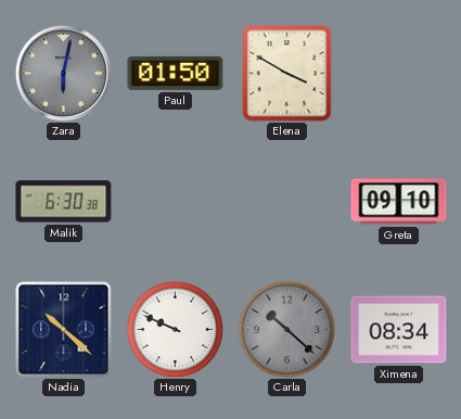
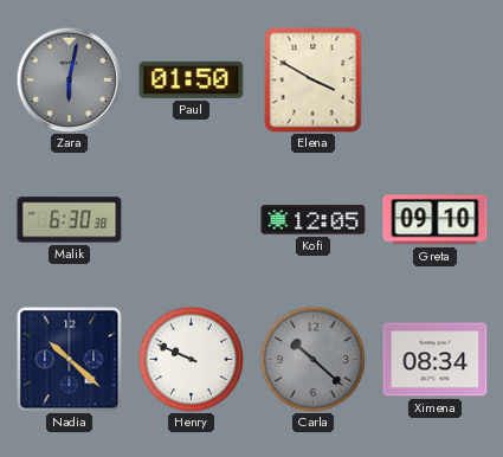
Kofi: none -> 12:05
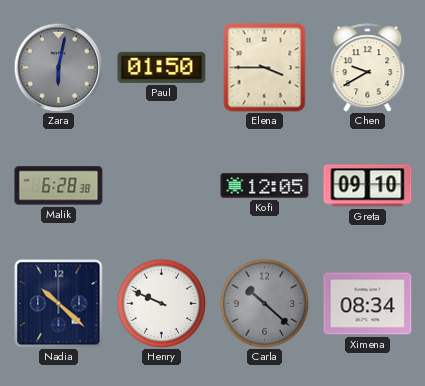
Elena: 3:50 -> 3:45
Chen: none -> 9:40
Malik: 6:30 -> 6:28
